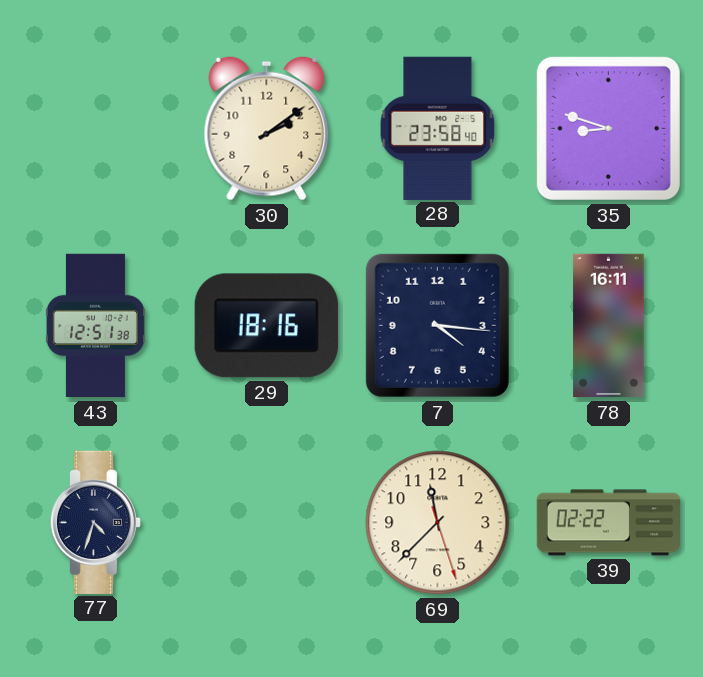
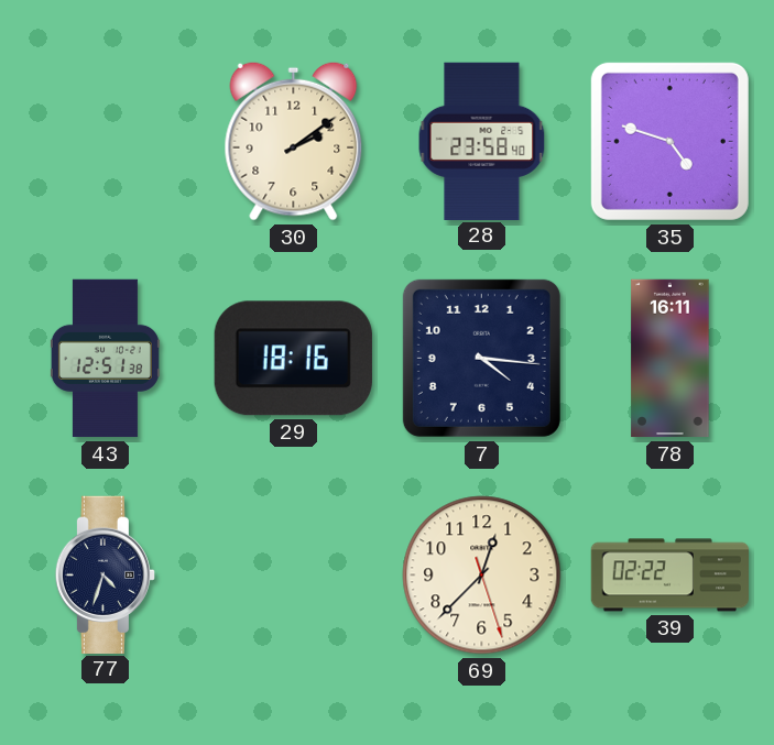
35: 8:48 -> 4:48
69: 11:37 -> 12:37
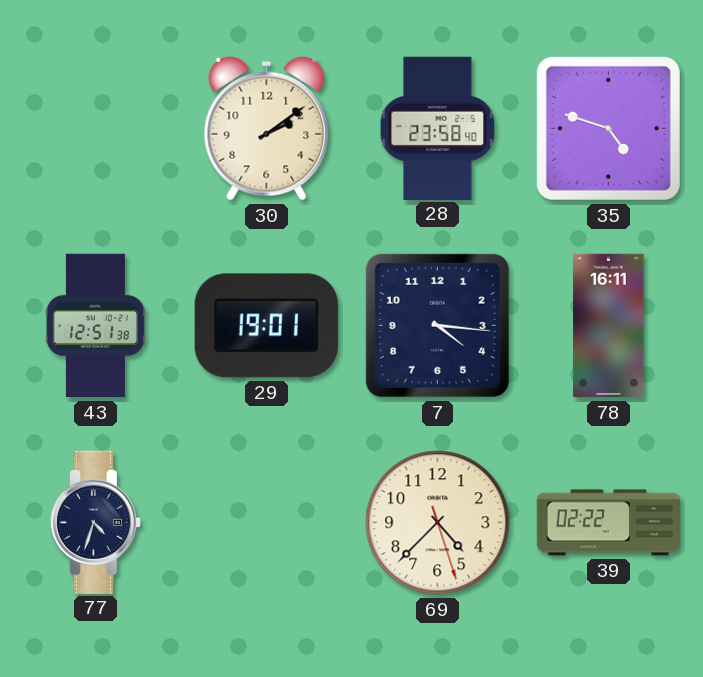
29: 18:16 -> 19:01
69: 12:37 -> 4:37
